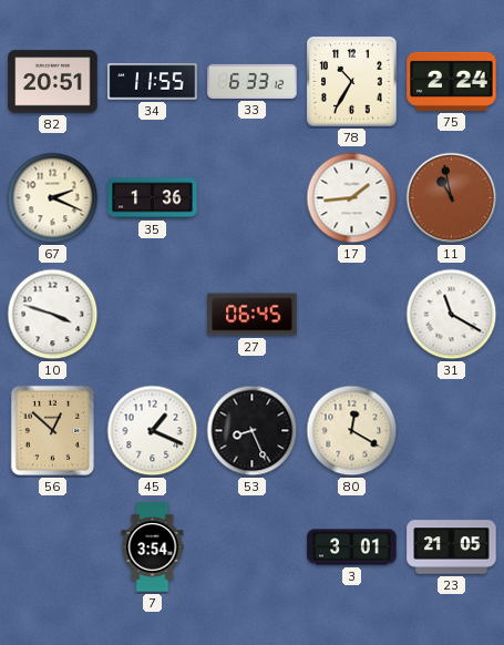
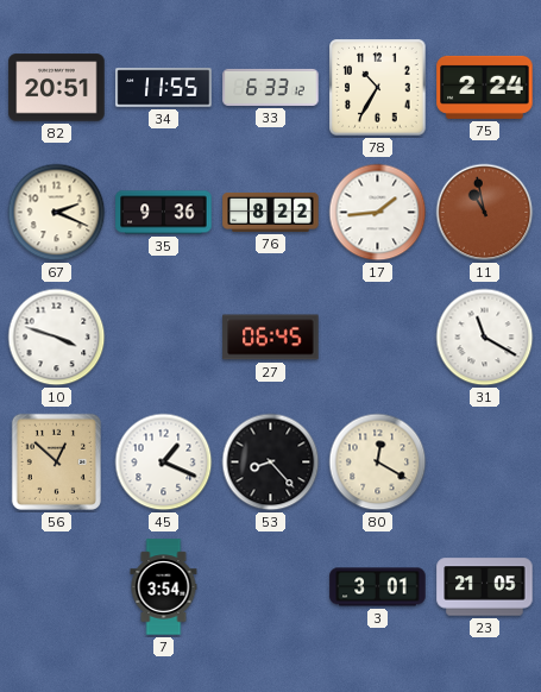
35: 1:36 -> 9:36
76: none -> 8:22
53: 8:26 -> 8:23
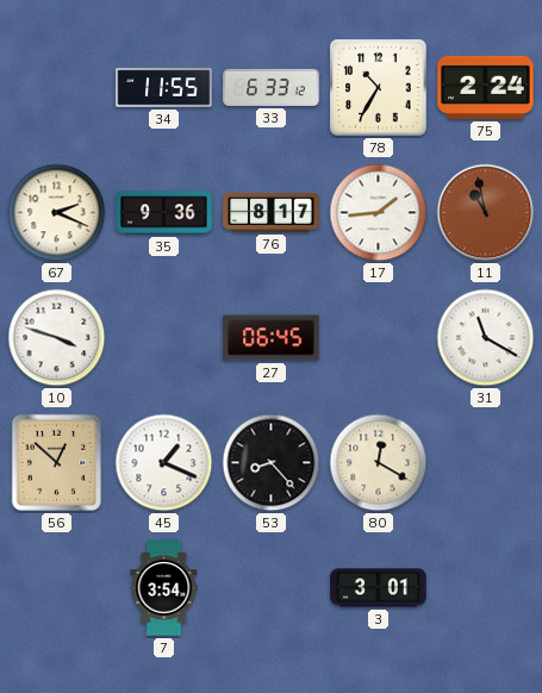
82: 20:51 -> none
76: 8:22 -> 8:17
23: 21:05 -> none
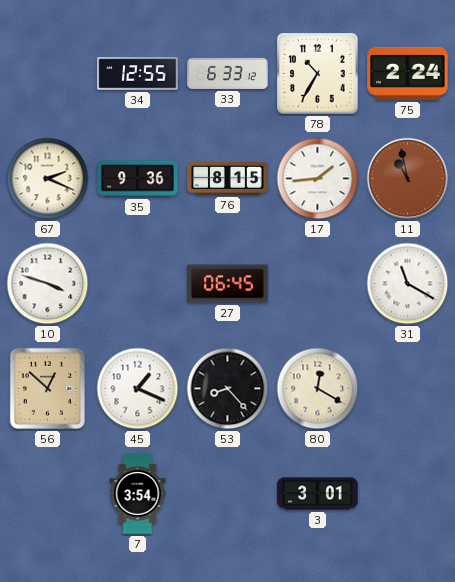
34: 11:55 -> 12:55
76: 8:17 -> 8:15
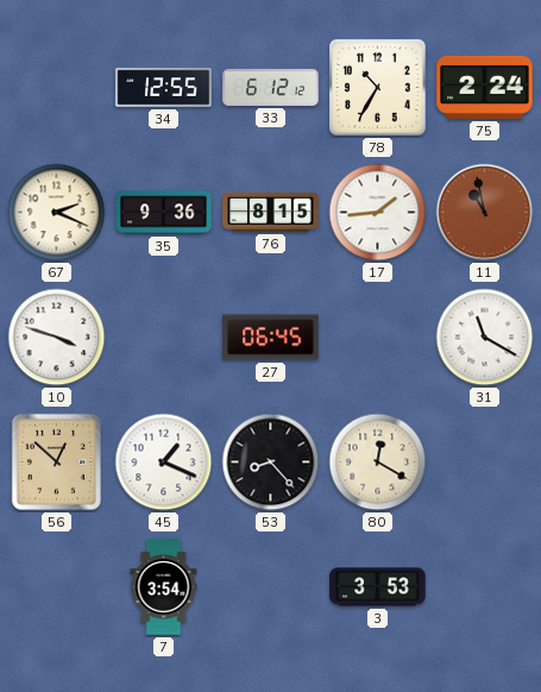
33: 6:33 -> 6:12
3: 3:01 -> 3:53
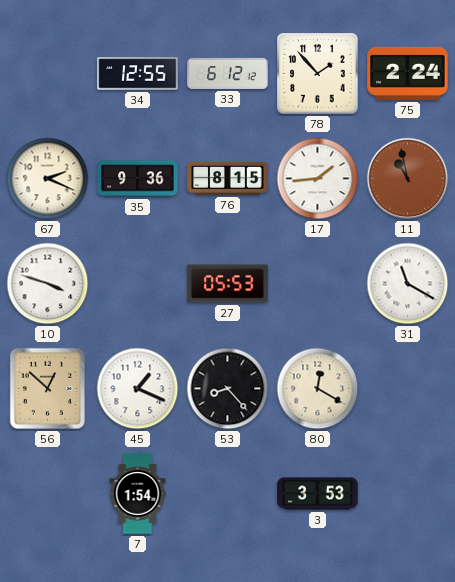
78: 10:35 -> 1:53
27: 06:45 -> 05:53
7: 3:54 -> 1:54
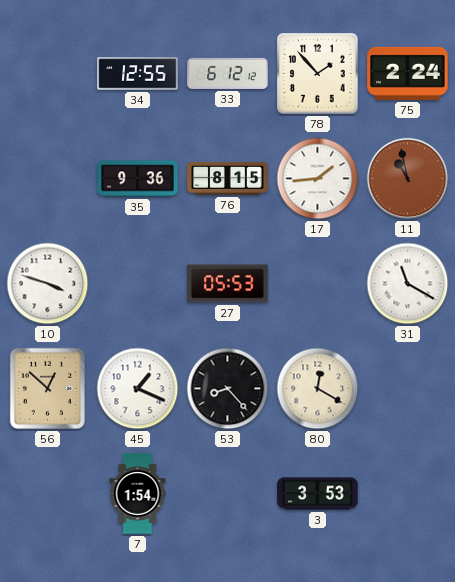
67: 2:19 -> none
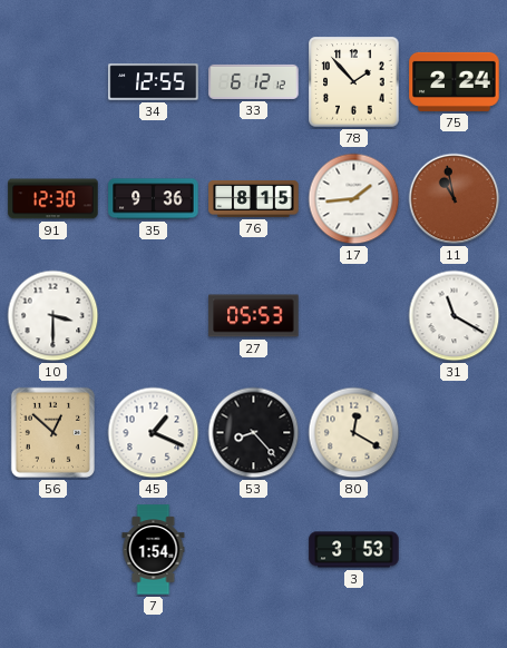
91: none -> 12:30
10: 3:48 -> 3:30
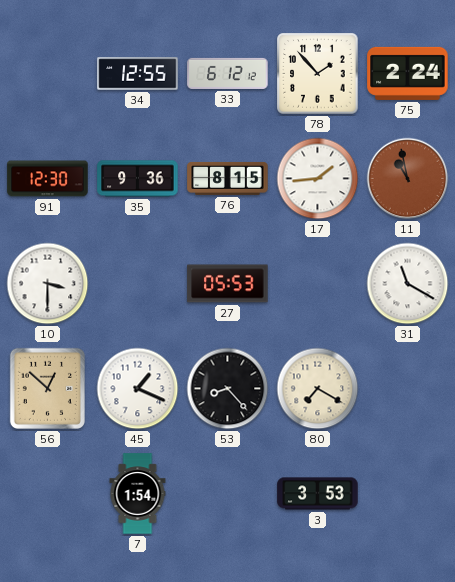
80: 12:20 -> 7:20
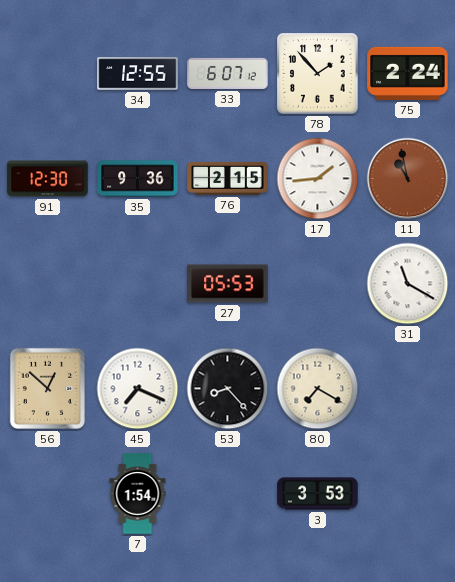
33: 6:12 -> 6:07
76: 8:15 -> 2:15
10: 3:30 -> none
45: 1:19 -> 7:19
